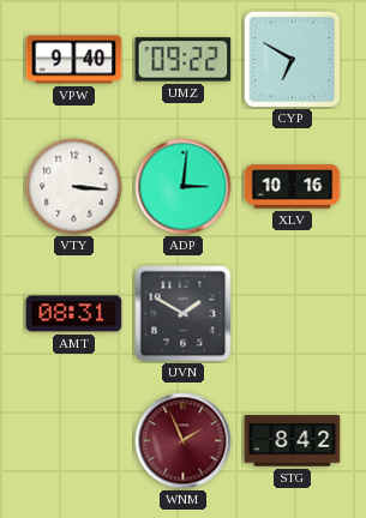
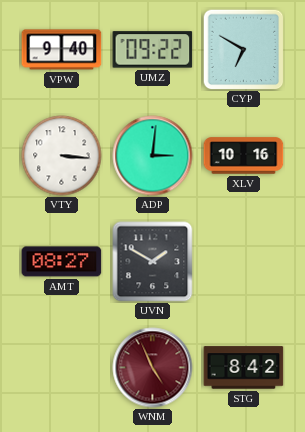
AMT: 08:31 -> 08:27
WNM: 1:56 -> 4:56
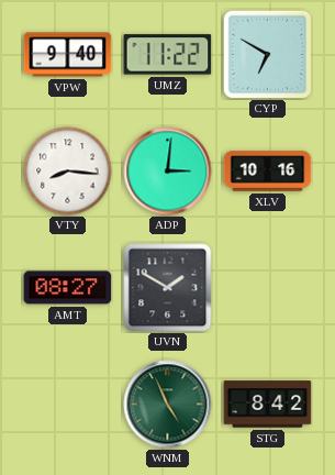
UMZ: 09:22 -> 11:22
VTY: 3:16 -> 8:16
WNM dial: burgundy -> green
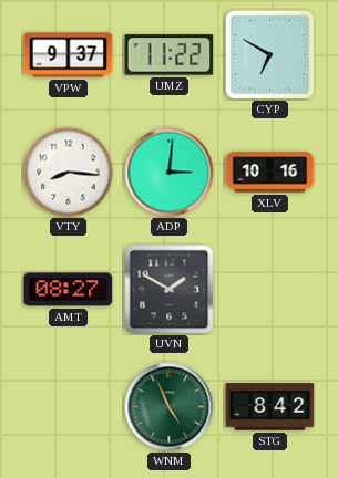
VPW: 9:40 -> 9:37
